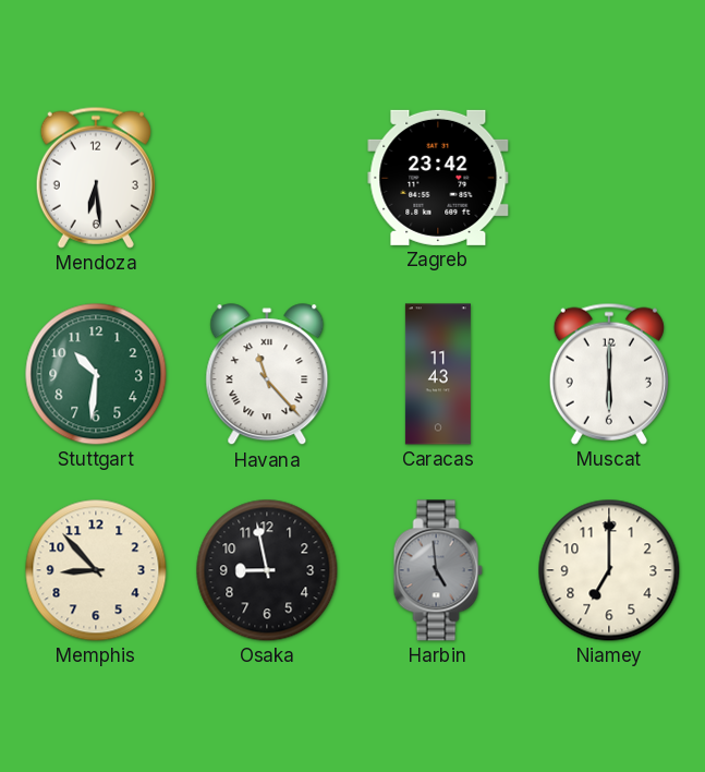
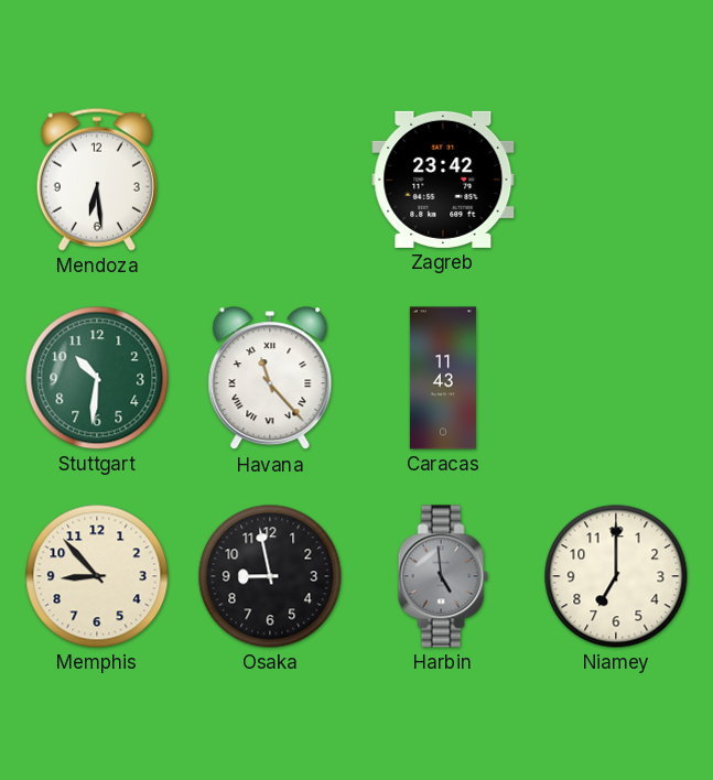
Muscat: 6:00 -> none
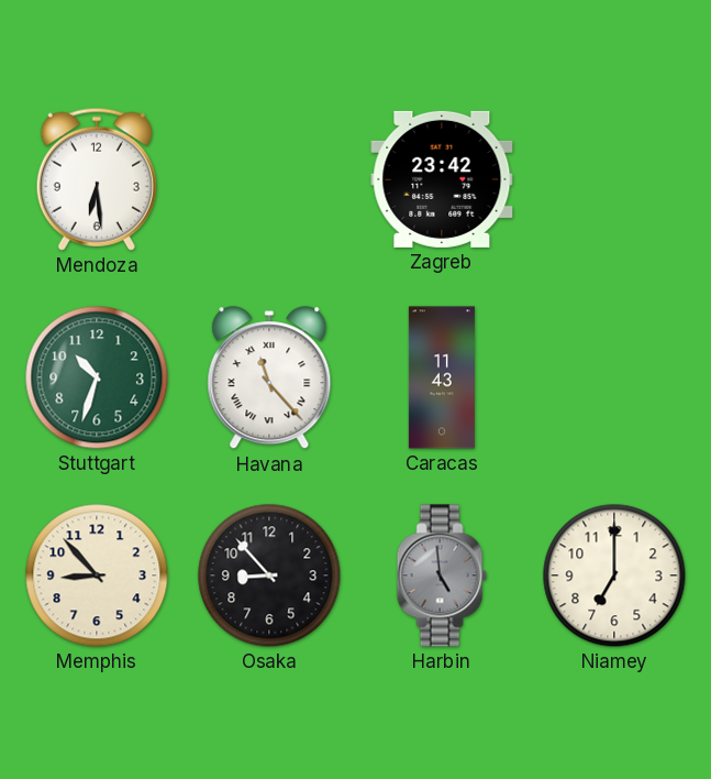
Stuttgart: 10:31 -> 10:33
Osaka: 8:58 -> 8:53
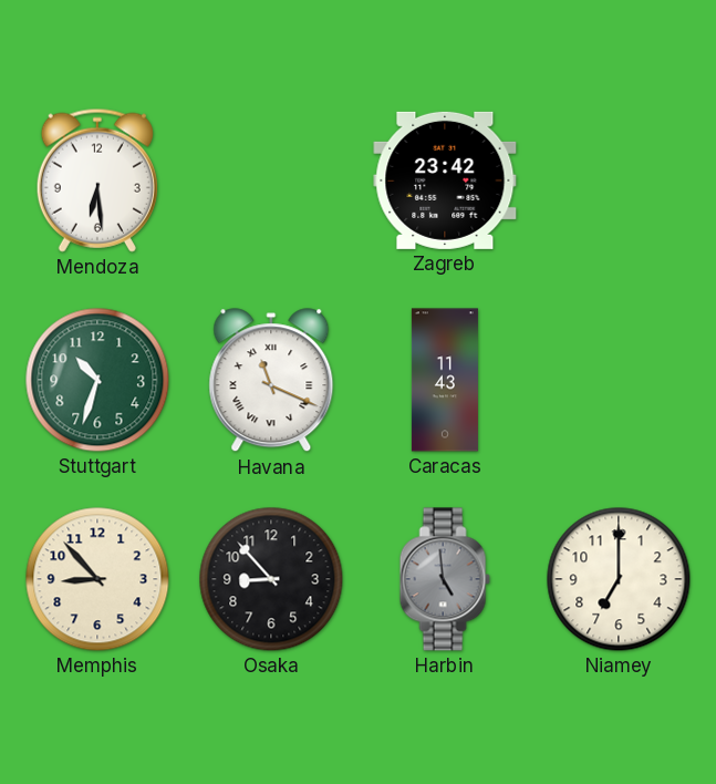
Havana: 11:23 -> 11:19
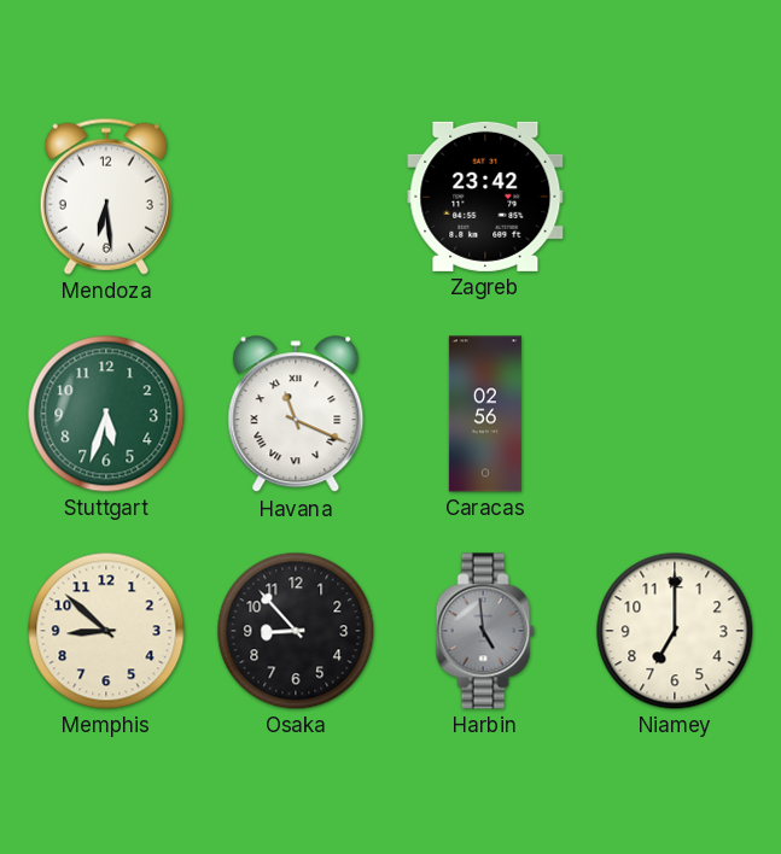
Stuttgart: 10:33 -> 5:33
Caracas: 11:43 -> 02:56
Memphis: 8:53 -> 8:52
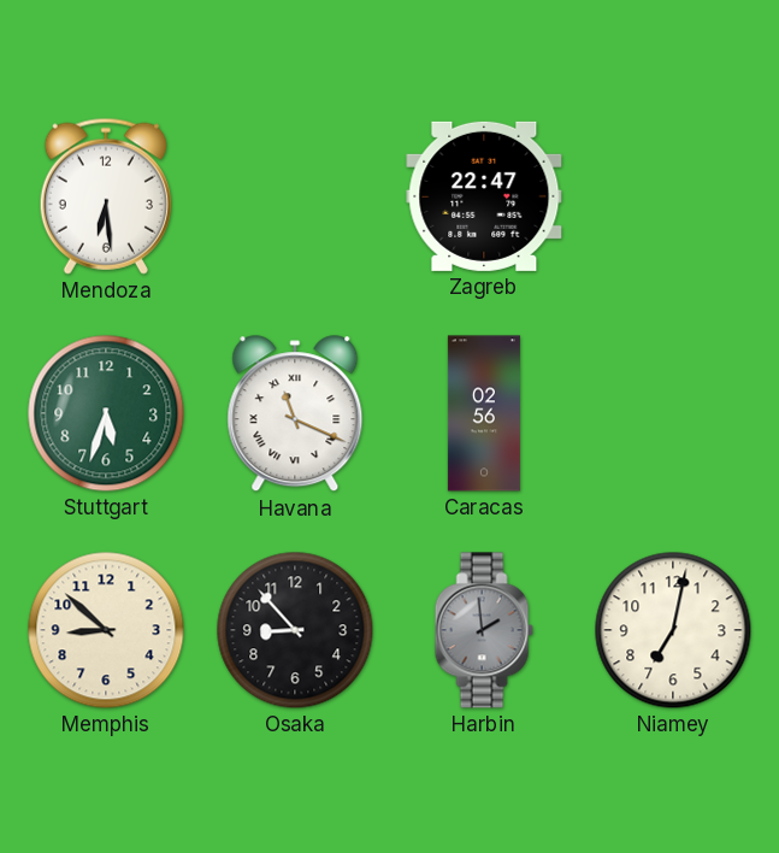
Zagreb: 23:42 -> 22:47
Harbin: 4:59 -> 1:59
Niamey: 7:00 -> 7:02
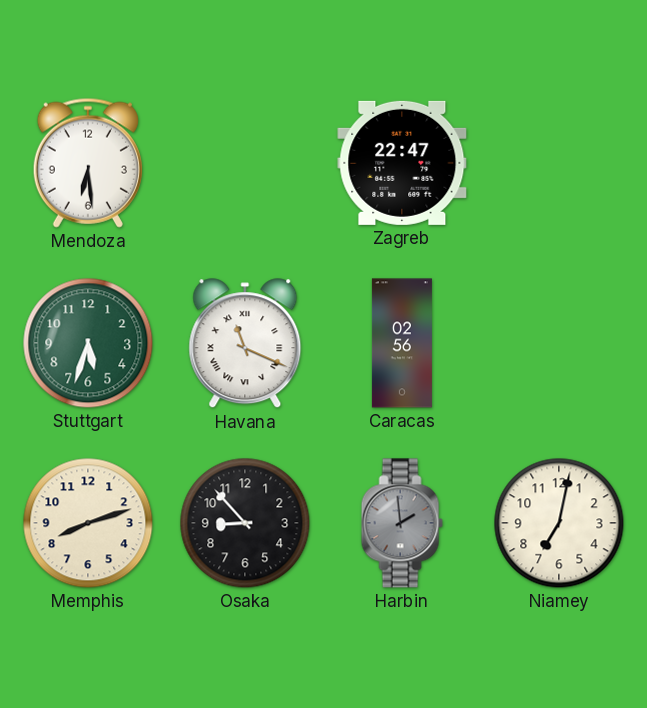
Memphis: 8:52 -> 8:12
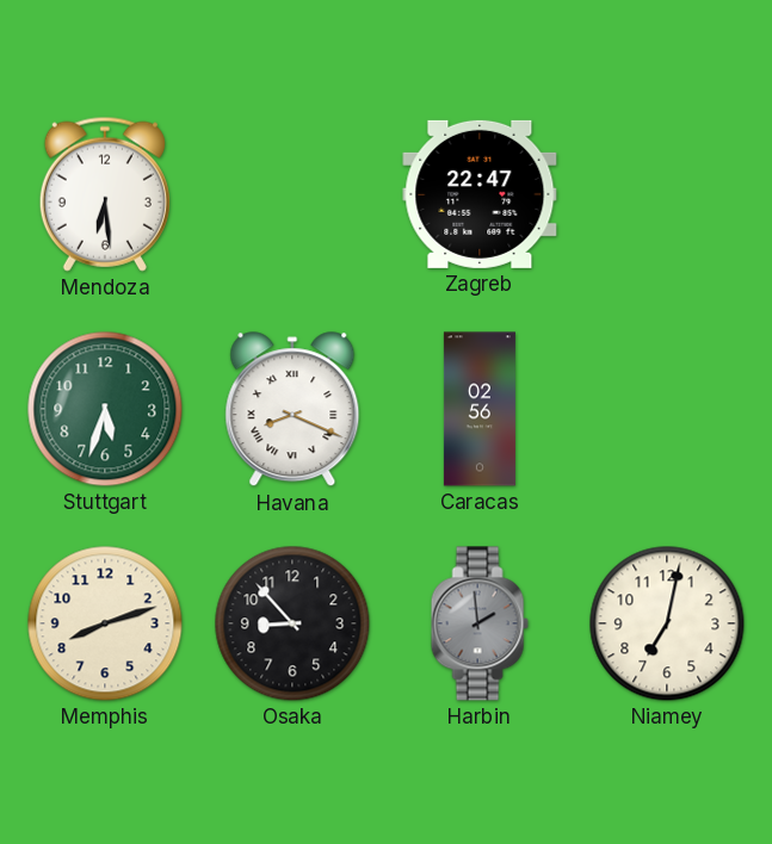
Havana: 11:19 -> 8:19
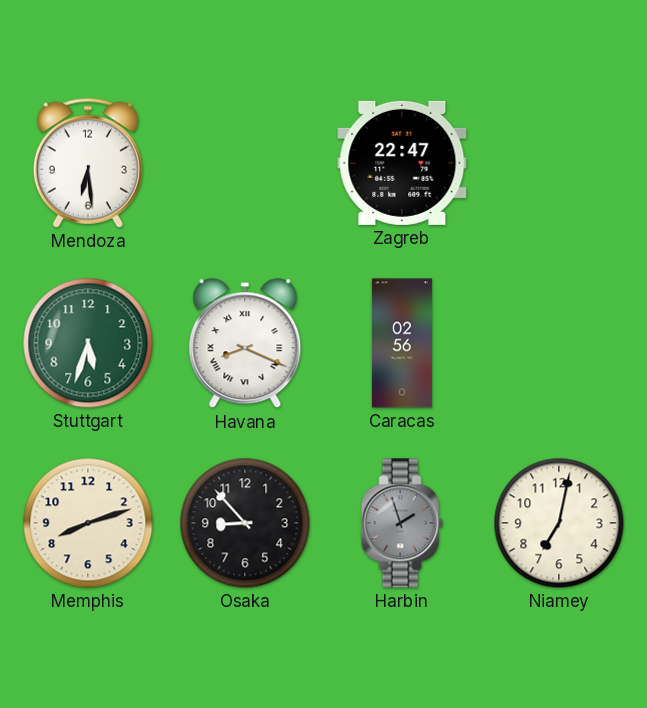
Harbin: 1:59 -> 1:57
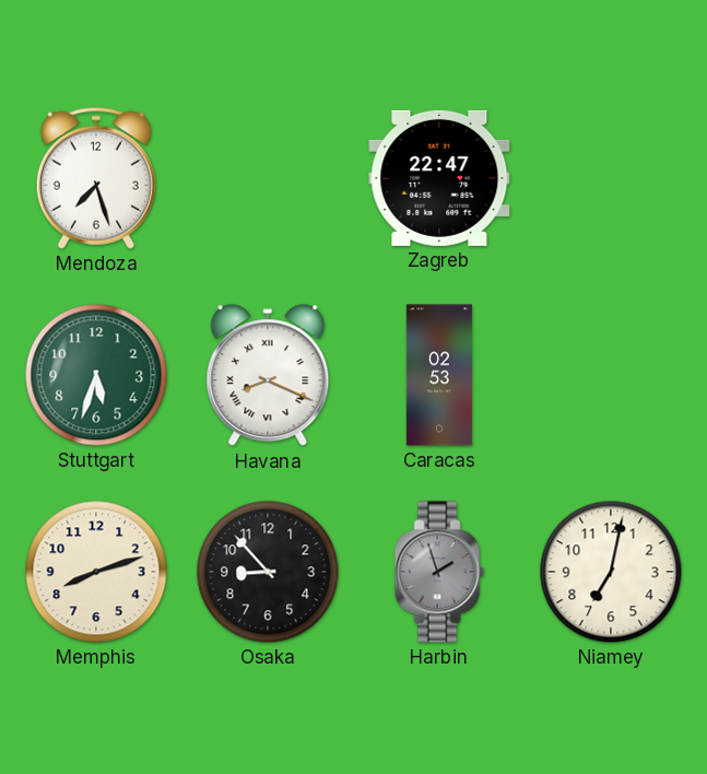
Mendoza: 6:29 -> 7:27
Caracas: 02:56 -> 02:53
